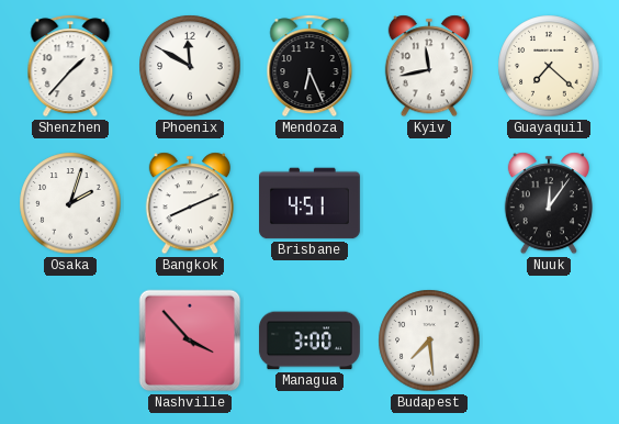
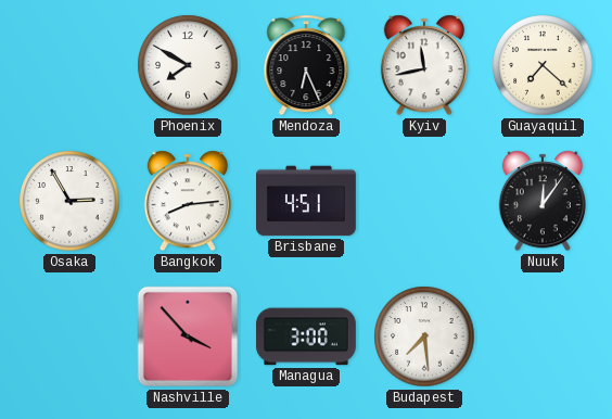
Shenzhen: 1:37 -> none
Phoenix: 11:50 -> 7:50
Osaka: 2:03 -> 2:55
Bangkok: 8:11 -> 8:14
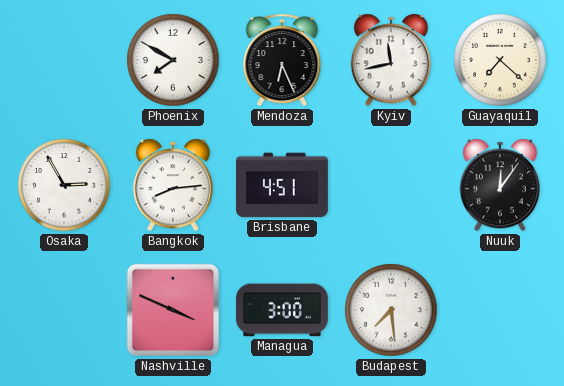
Nashville: 3:53 -> 3:49
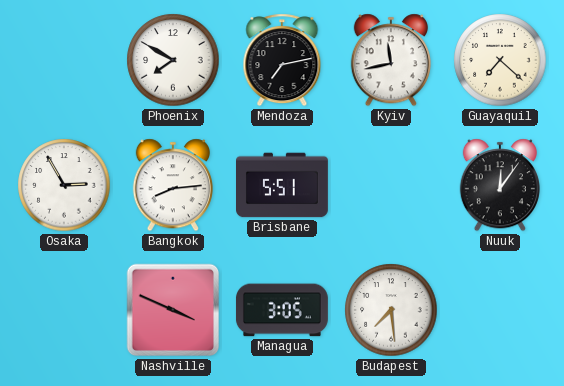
Mendoza: 6:26 -> 7:13
Brisbane: 4:51 -> 5:51
Managua: 3:00 -> 3:05
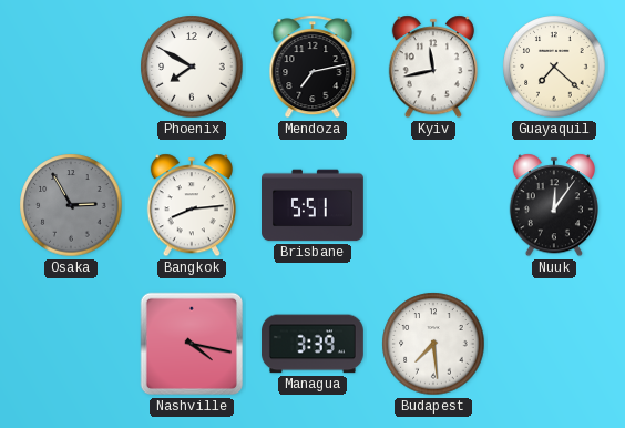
Osaka dial: white -> grey
Nashville: 3:49 -> 4:17
Managua: 3:05 -> 3:39
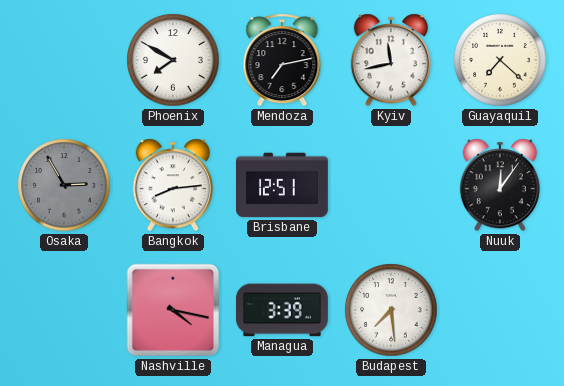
Brisbane: 5:51 -> 12:51
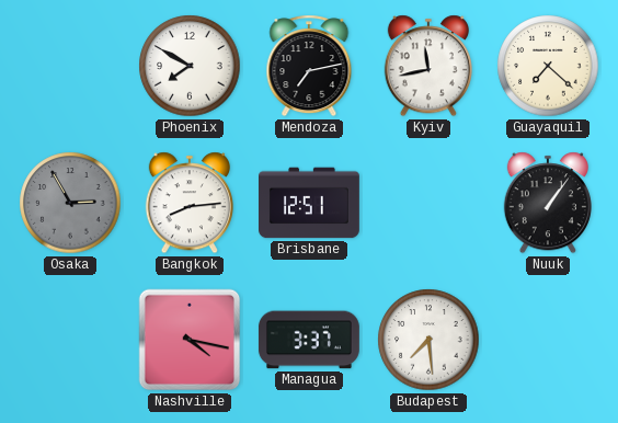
Nuuk: 12:06 -> 1:06
Managua: 3:39 -> 3:37
